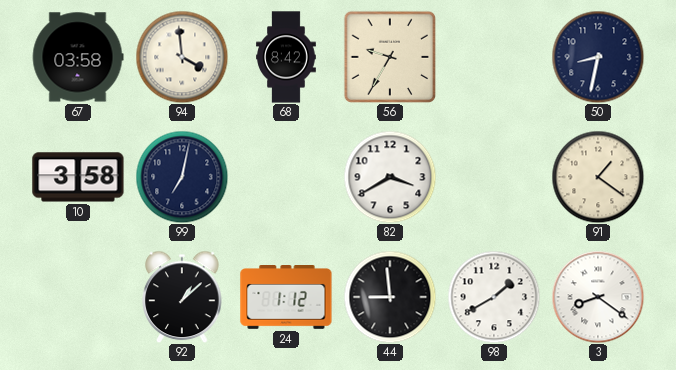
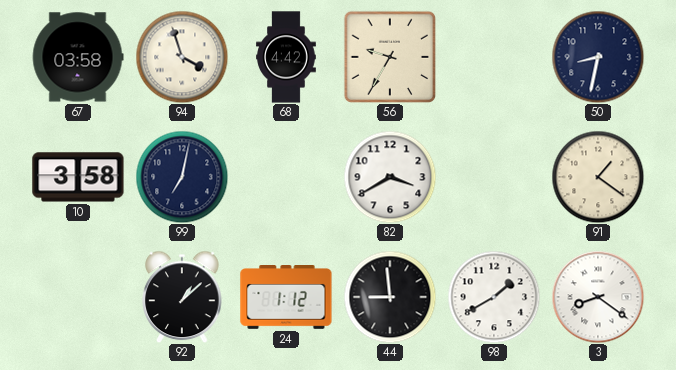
94: 3:59 -> 3:57
68: 8:42 -> 4:42
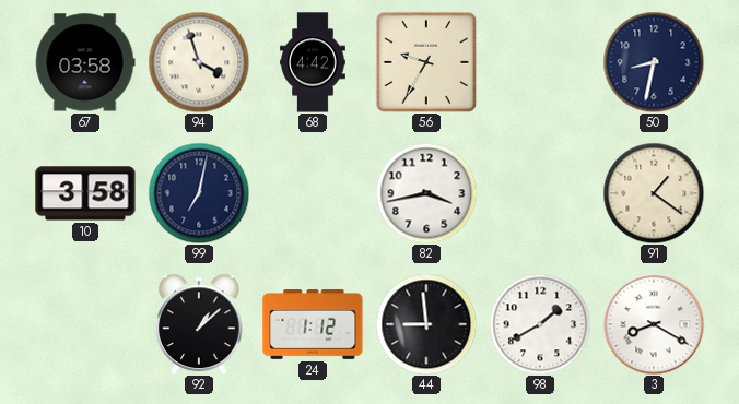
82: 3:40 -> 3:43
3: 8:21 -> 8:20
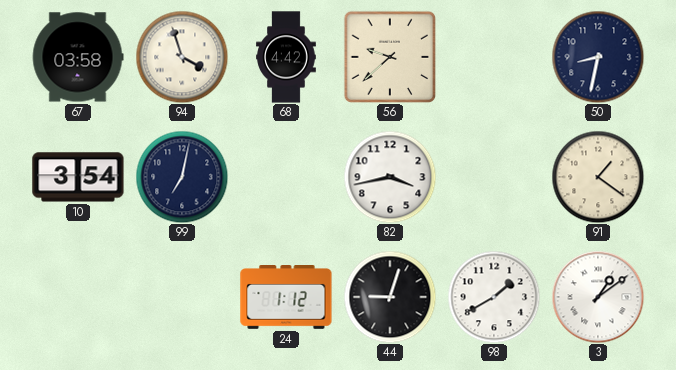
56: 9:35 -> 9:38
10: 3:58 -> 3:54
92: 1:08 -> none
44: 8:59 -> 9:03
3: 8:20 -> 1:09
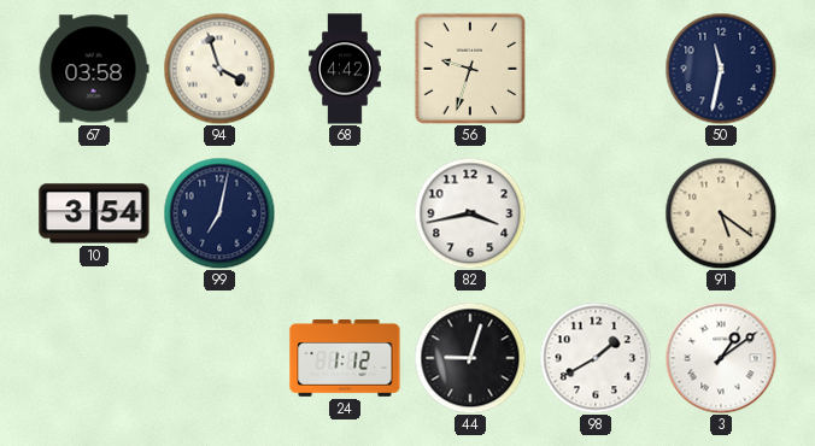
56: 9:38 -> 9:33
50: 8:32 -> 11:32
91: 1:21 -> 5:21
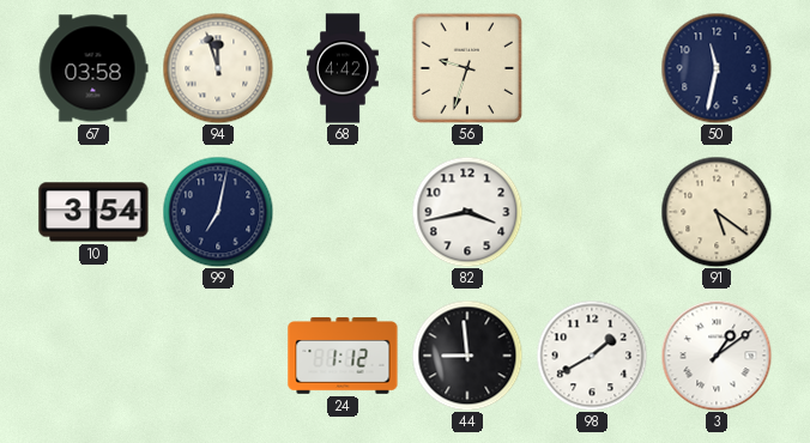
94: 3:57 -> 11:57
44: 9:03 -> 8:59
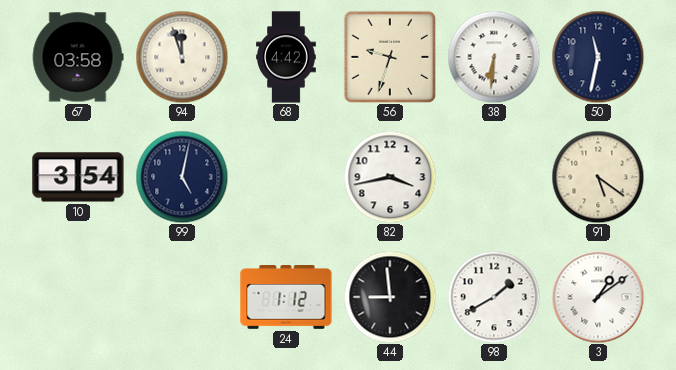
38: none -> 6:31
99: 7:02 -> 5:02
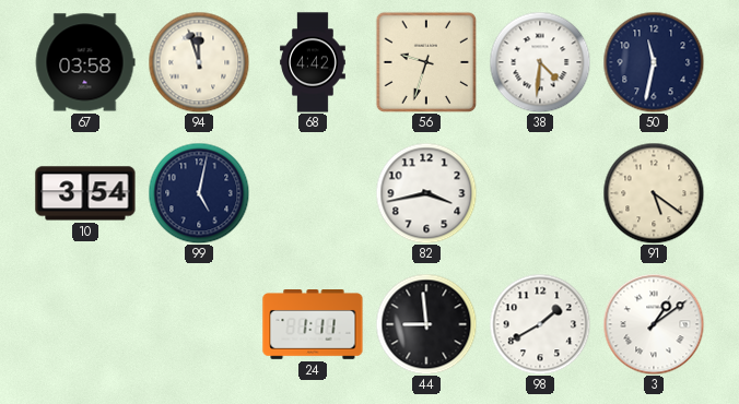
38: 6:31 -> 4:31
24: 1:12 -> 1:11
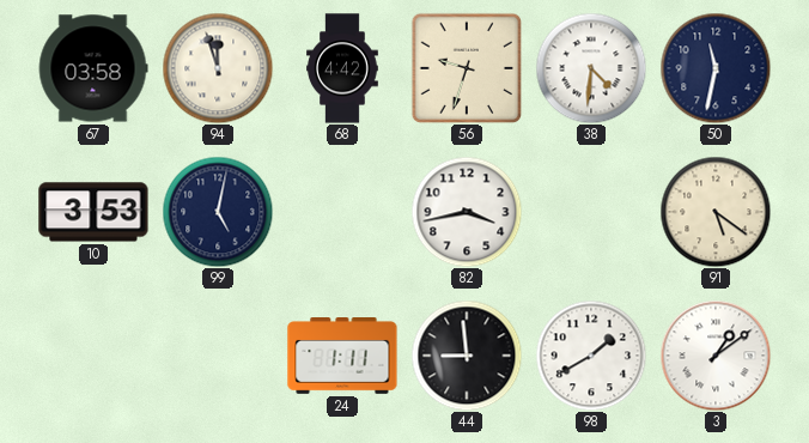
10: 3:54 -> 3:53
